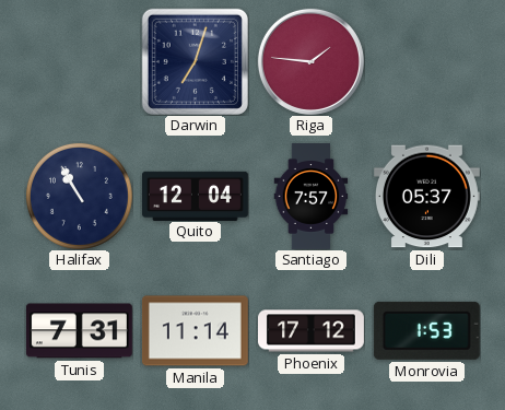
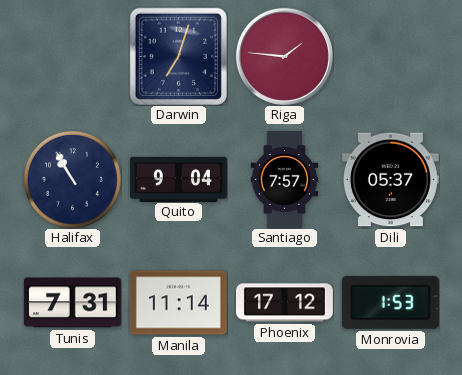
Quito: 12:04 -> 9:04
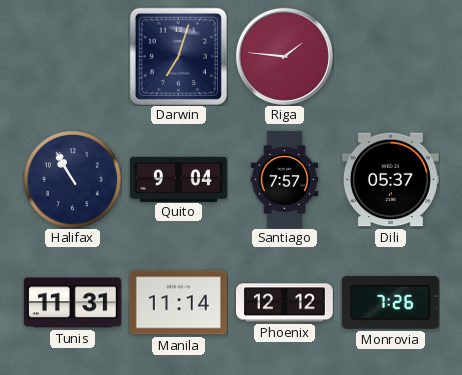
Tunis: 7:31 -> 11:31
Phoenix: 17:12 -> 12:12
Monrovia: 1:53 -> 7:26
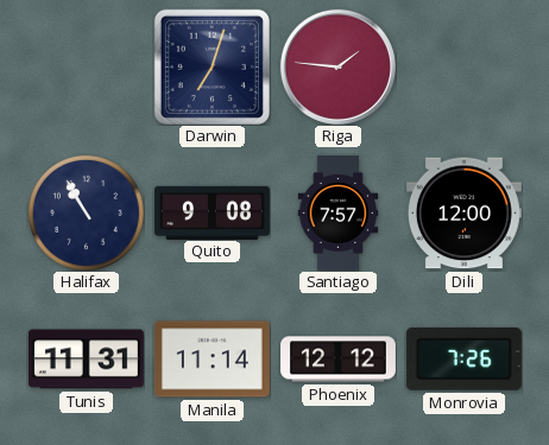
Quito: 9:04 -> 9:08
Dili: 05:37 -> 12:00
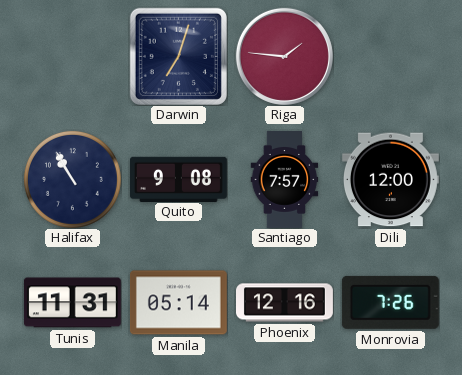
Manila: 11:14 -> 05:14
Phoenix: 12:12 -> 12:16
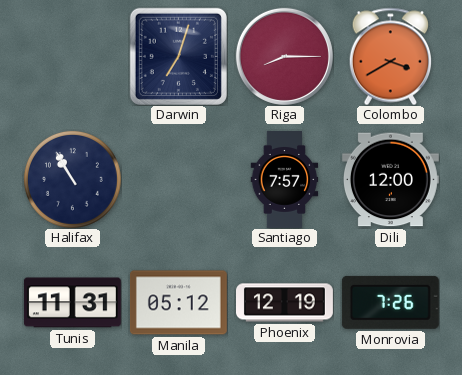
Riga: 1:46 -> 8:15
Colombo: none -> 3:40
Quito: 9:08 -> none
Manila: 05:14 -> 05:12
Phoenix: 12:16 -> 12:19
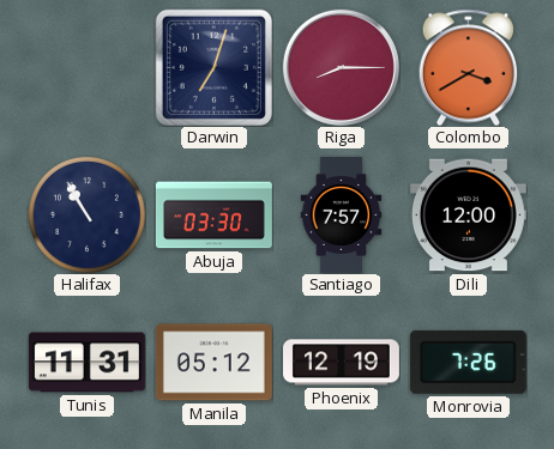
Abuja: none -> 03:30
